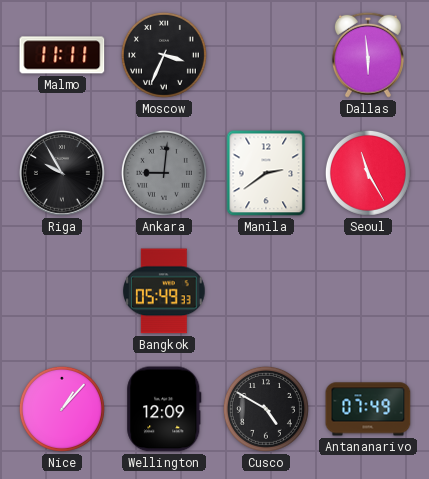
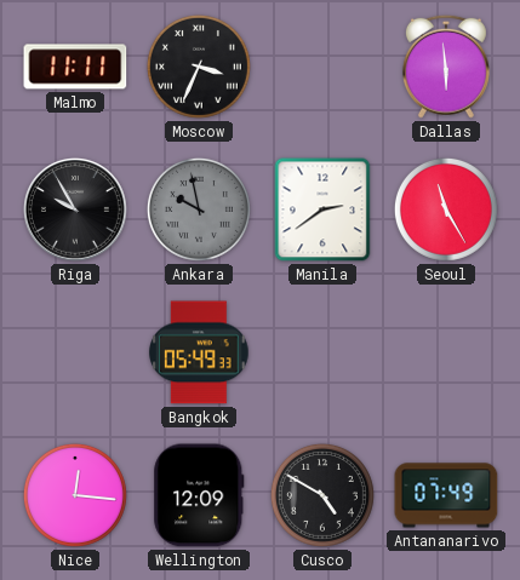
Ankara: 9:01 -> 9:58
Nice: 1:07 -> 12:16
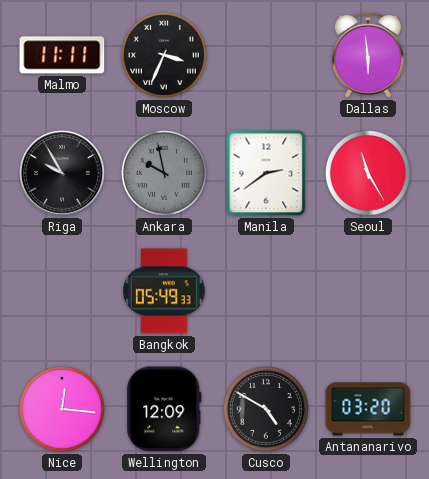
Antananarivo: 07:49 -> 03:20
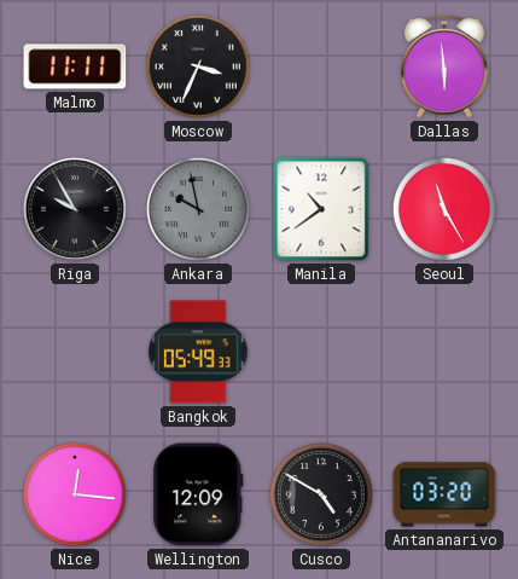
Manila: 2:39 -> 10:39
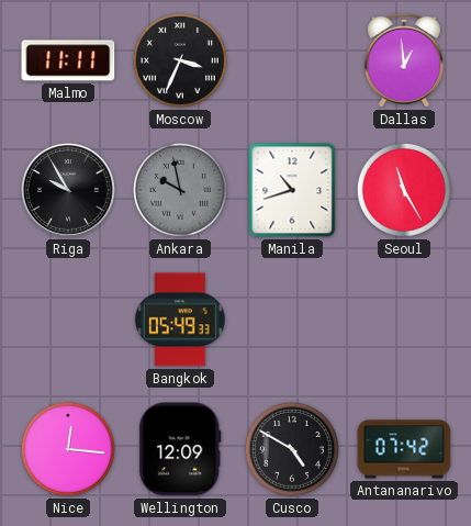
Dallas: 5:59 -> 12:59
Manila: 10:39 -> 10:42
Antananarivo: 03:20 -> 07:42
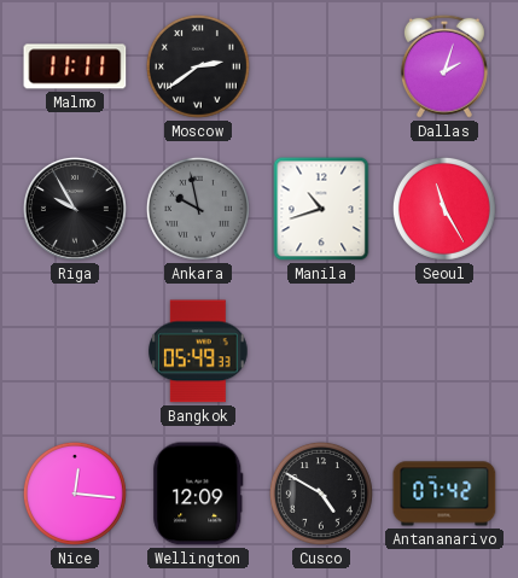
Moscow: 3:34 -> 2:39
Dallas: 12:59 -> 2:03
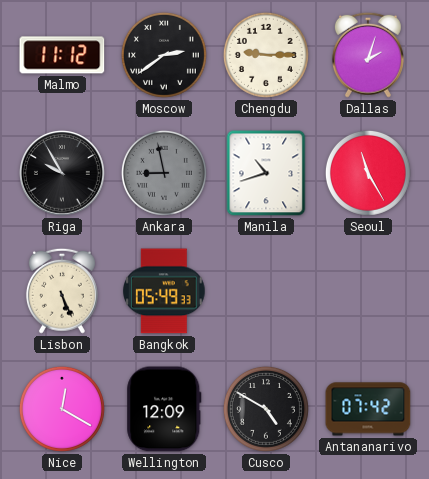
Malmo: 11:11 -> 11:12
Chengdu: none -> 9:15
Ankara: 9:58 -> 8:58
Lisbon: none -> 5:26
Nice: 12:16 -> 12:20
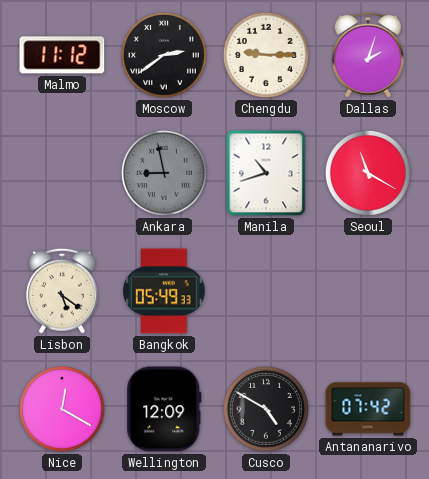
Riga: 9:55 -> none
Seoul: 11:25 -> 11:20
Lisbon: 5:26 -> 5:21
